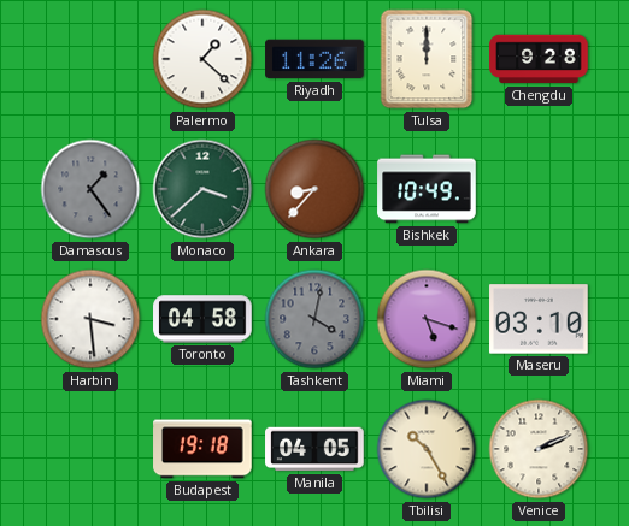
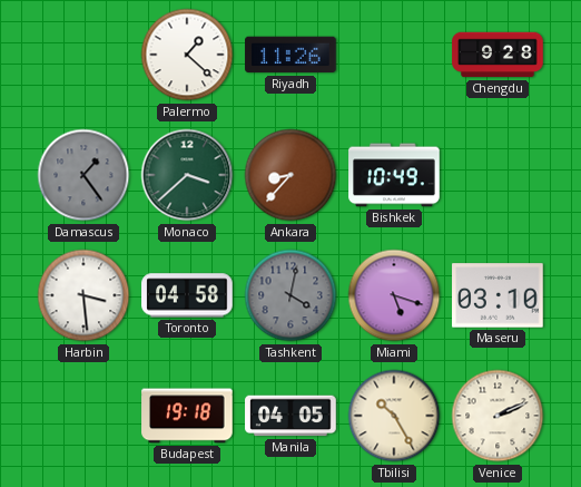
Tulsa: 12:00 -> none
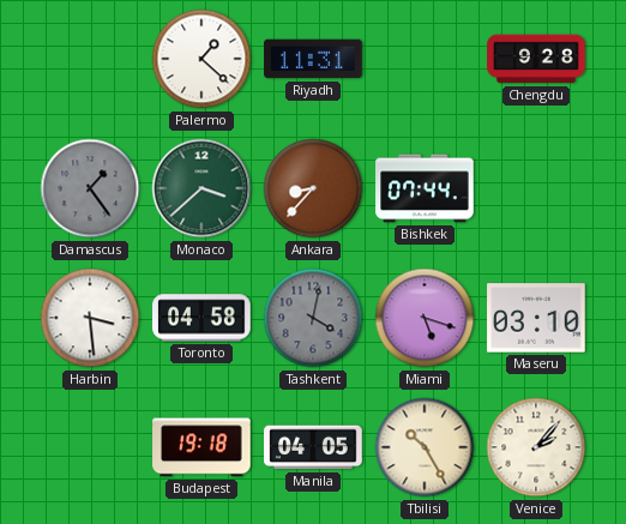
Riyadh: 11:26 -> 11:31
Bishkek: 10:49 -> 07:44
Venice: 2:11 -> 2:07
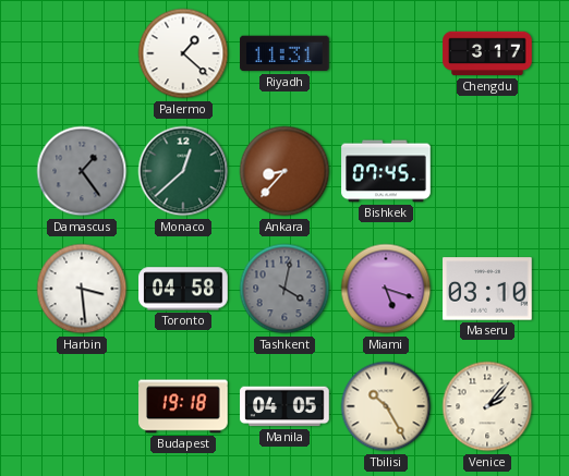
Chengdu: 9:28 -> 3:17
Monaco: 3:38 -> 12:38
Bishkek: 07:44 -> 07:45
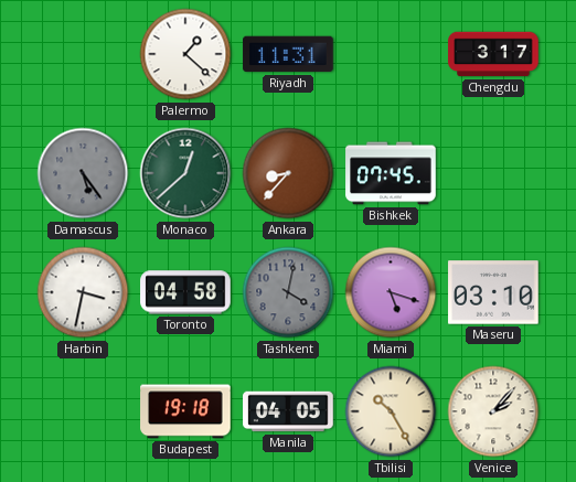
Damascus: 1:24 -> 5:24
Harbin: 3:29 -> 3:32
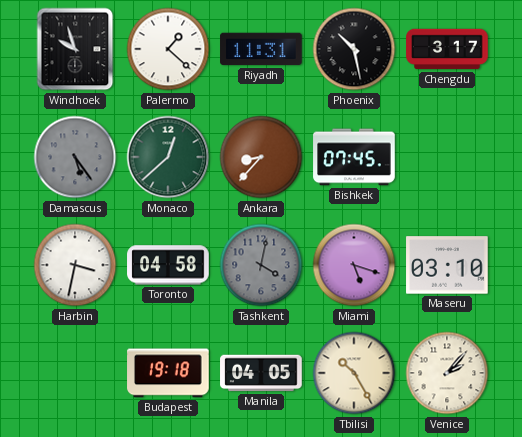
Windhoek: none -> 9:57
Phoenix: none -> 10:28
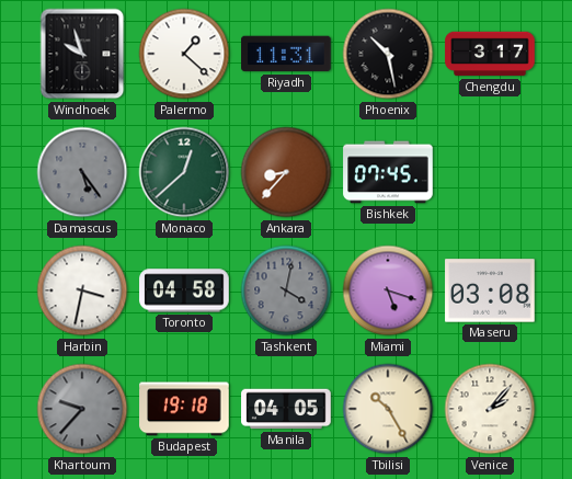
Maseru: 03:10 -> 03:08
Khartoum: none -> 9:37
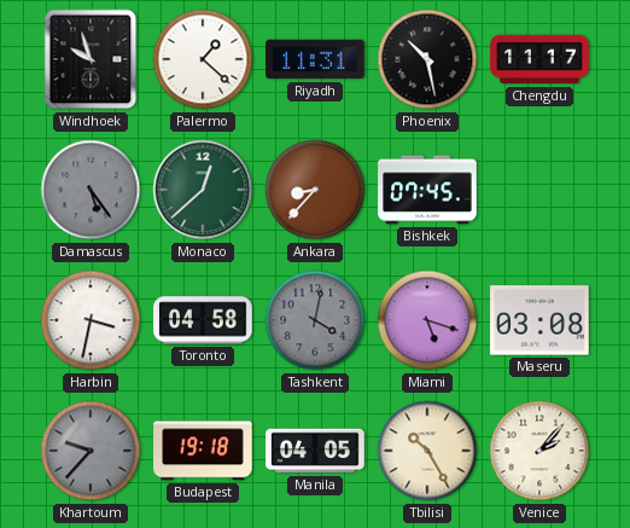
Chengdu: 3:17 -> 11:17
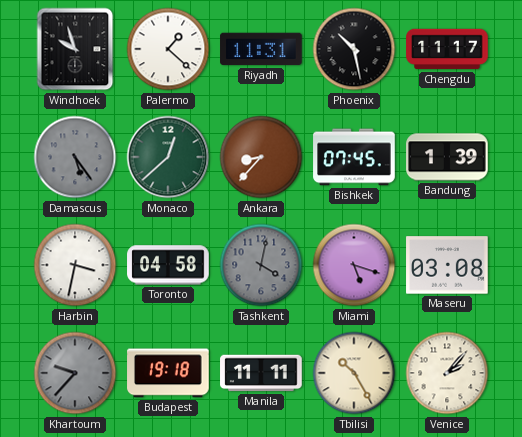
Bandung: none -> 1:39
Manila: 04:05 -> 11:11
